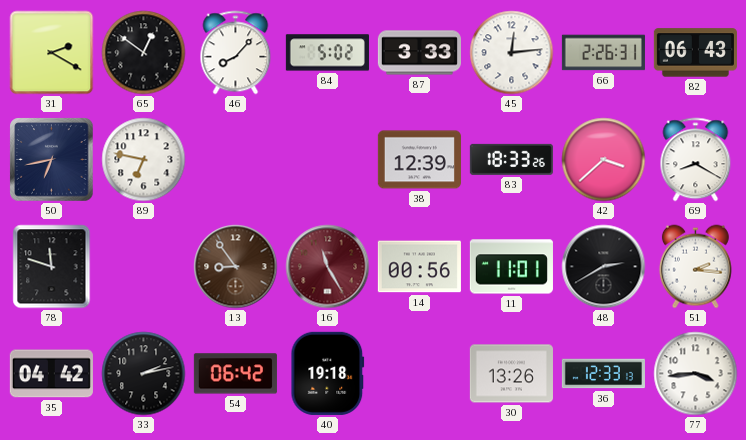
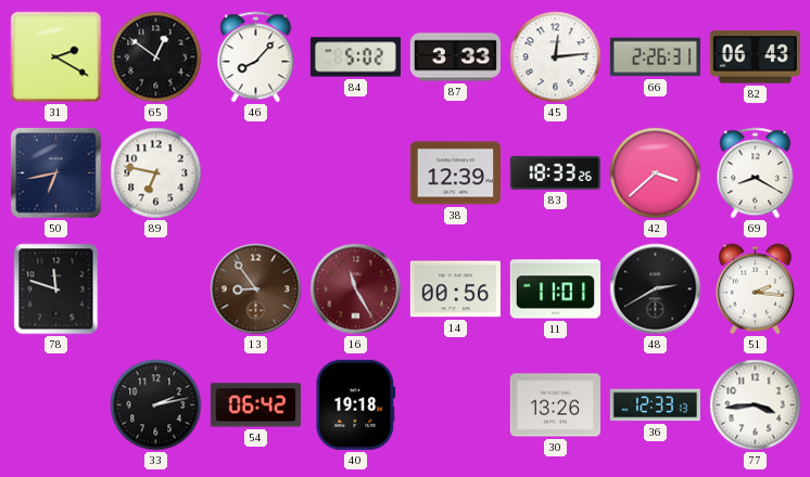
35: 04:42 -> none
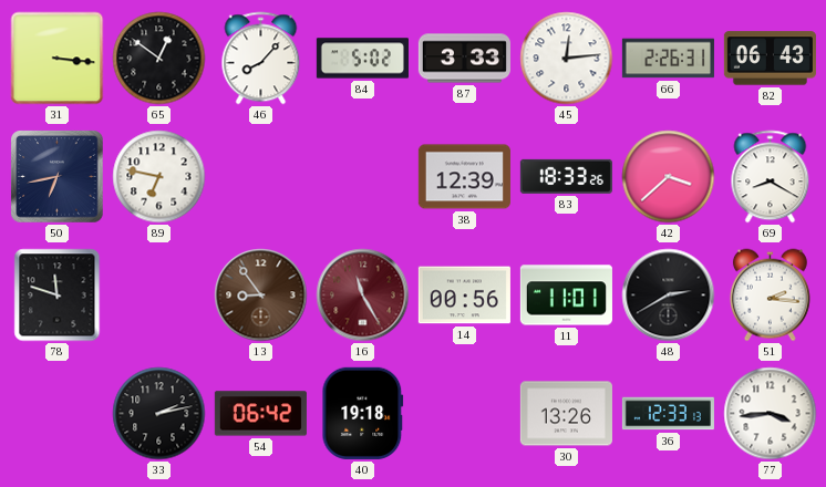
31: 2:20 -> 3:16
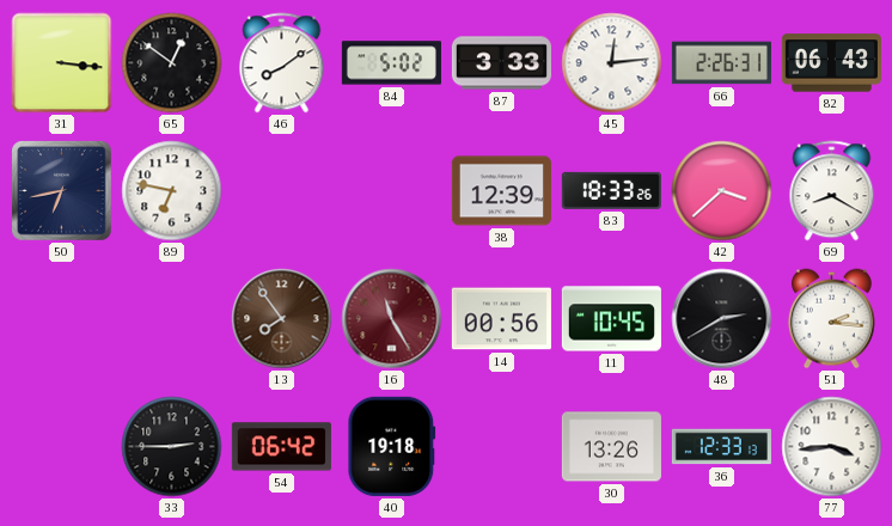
46: 8:07 -> 8:09
78: 11:48 -> none
13: 8:54 -> 7:54
11: 11:01 -> 10:45
33: 2:13 -> 2:45
